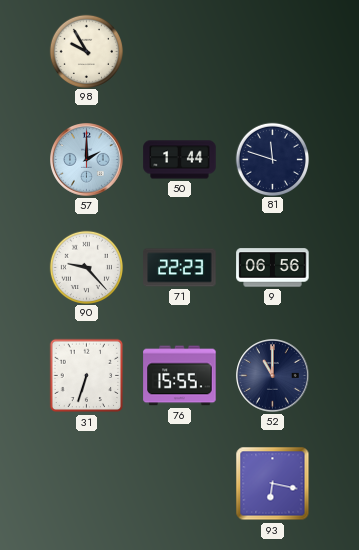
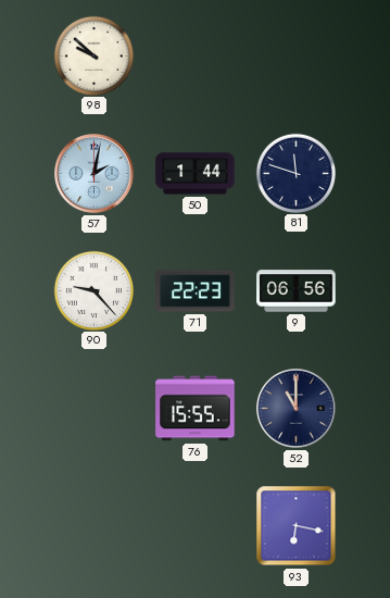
98: 9:55 -> 9:52
57: 2:00 -> 2:02
31: 6:33 -> none
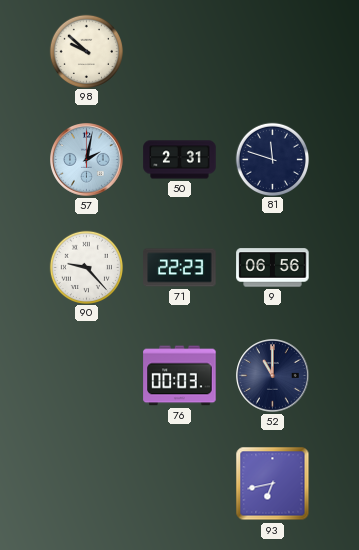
50: 1:44 -> 2:31
76: 15:55 -> 00:03
93: 6:17 -> 6:43
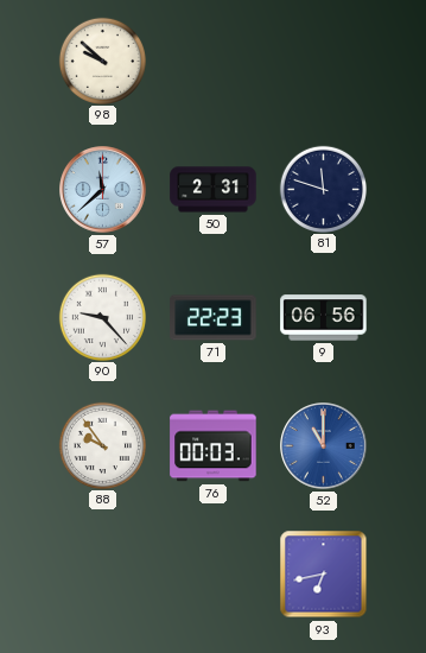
57: 2:02 -> 11:38
88: none -> 9:54
52 dial: navy -> blue
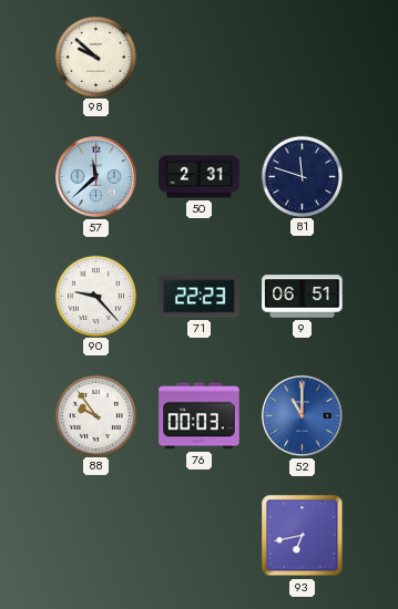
9: 06:56 -> 06:51
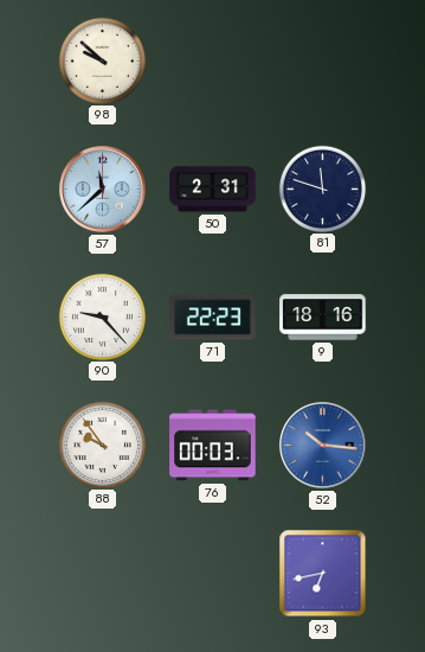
9: 06:51 -> 18:16
52: 11:00 -> 10:16
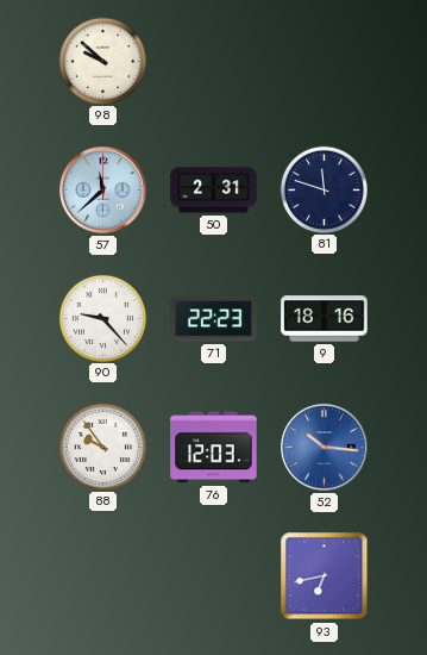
76: 00:03 -> 12:03
